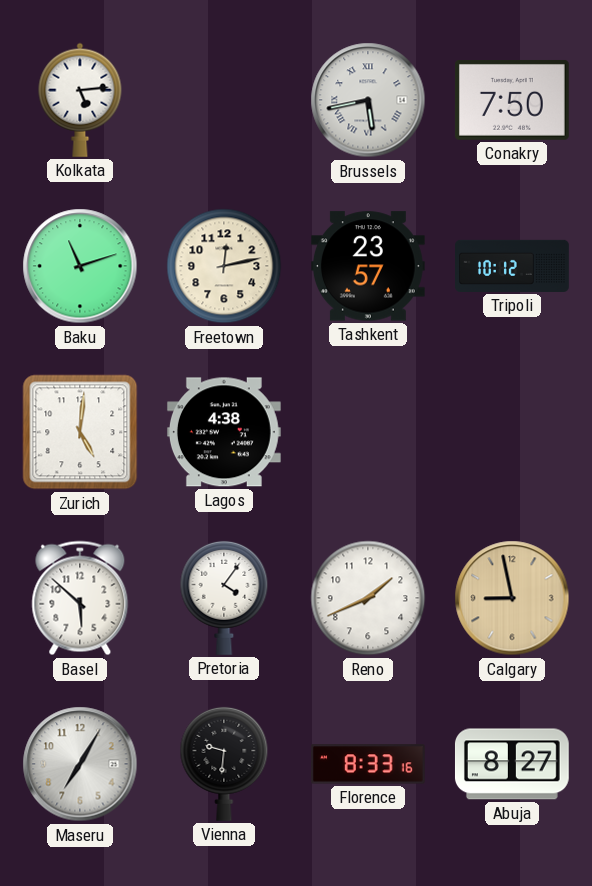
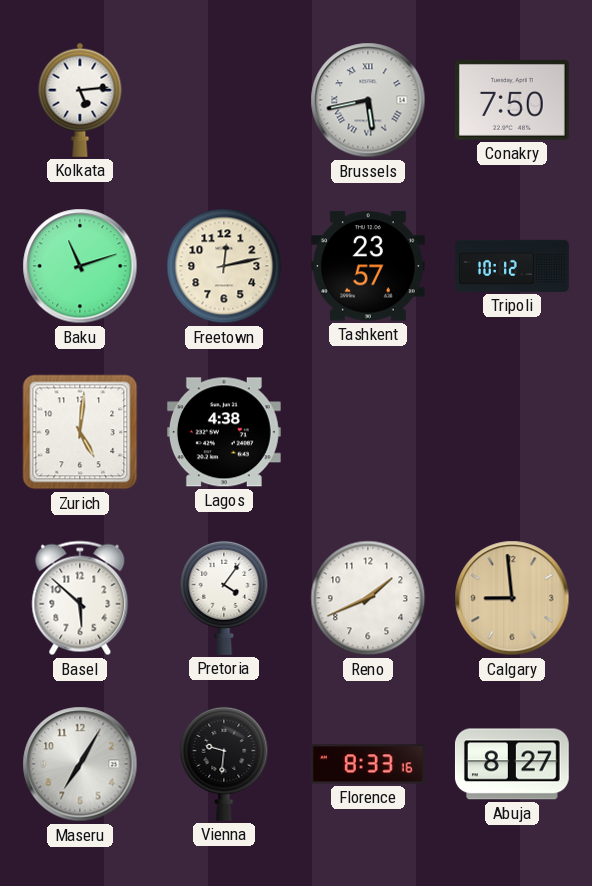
Calgary: 8:58 -> 8:59
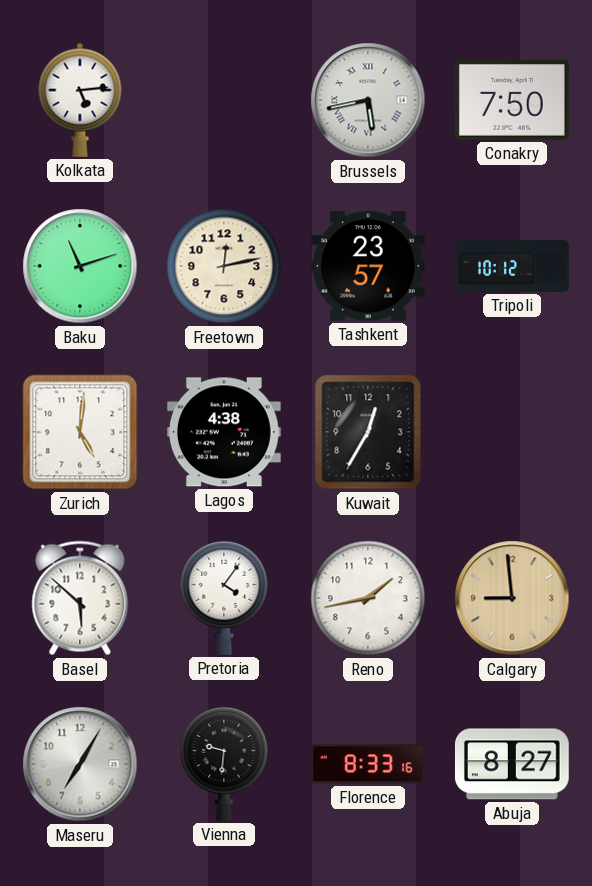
Kuwait: none -> 12:35
Reno: 1:41 -> 1:43
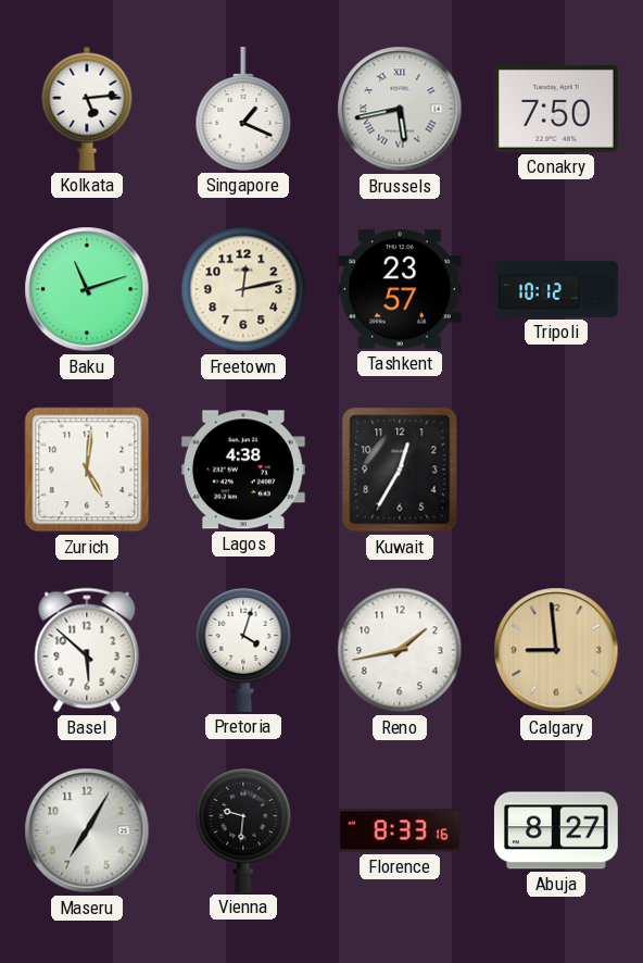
Singapore: none -> 1:19
Pretoria: 4:06 -> 4:03
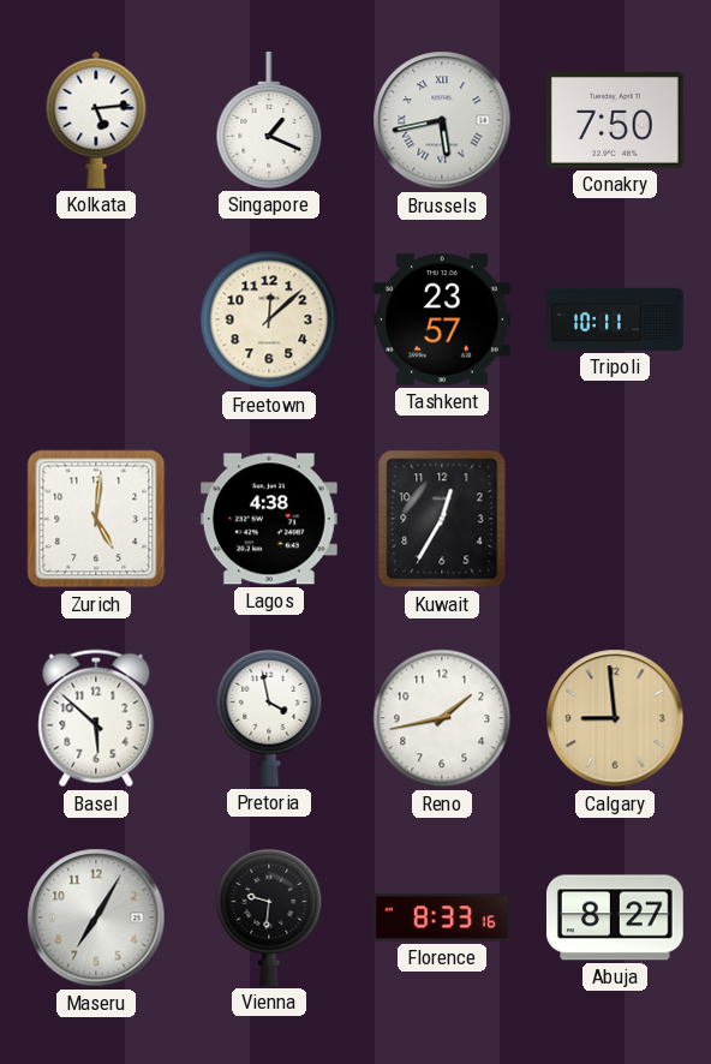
Baku: 11:12 -> none
Freetown: 12:13 -> 12:08
Tripoli: 10:12 -> 10:11
Pretoria: 4:03 -> 3:58
